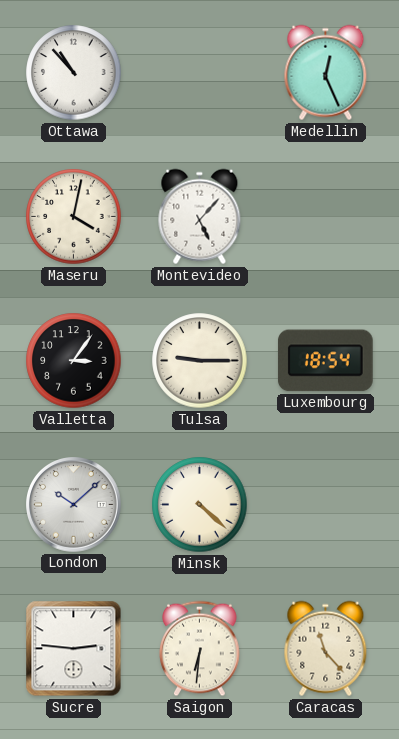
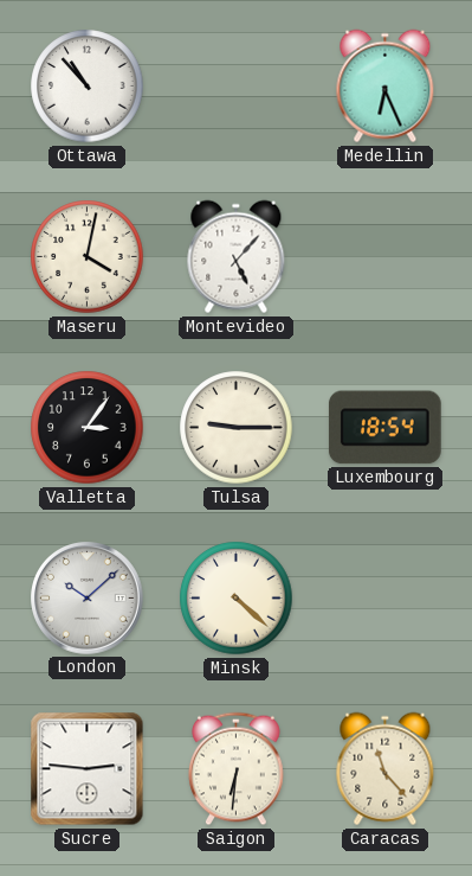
Medellin: 12:26 -> 6:26
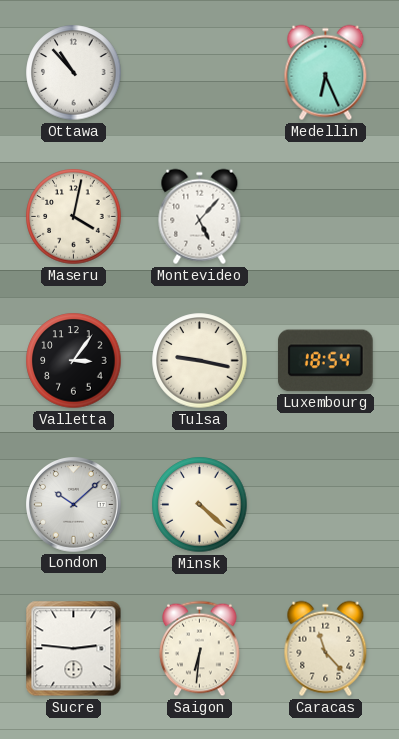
Tulsa: 9:15 -> 9:17
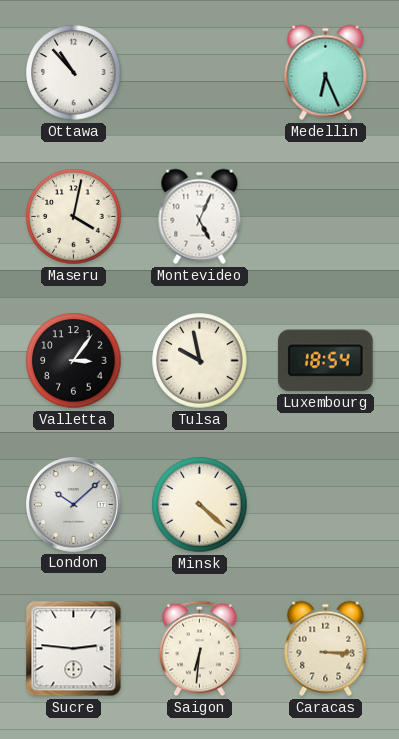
Montevideo: 5:07 -> 5:04
Tulsa: 9:17 -> 9:58
Caracas: 11:23 -> 3:15
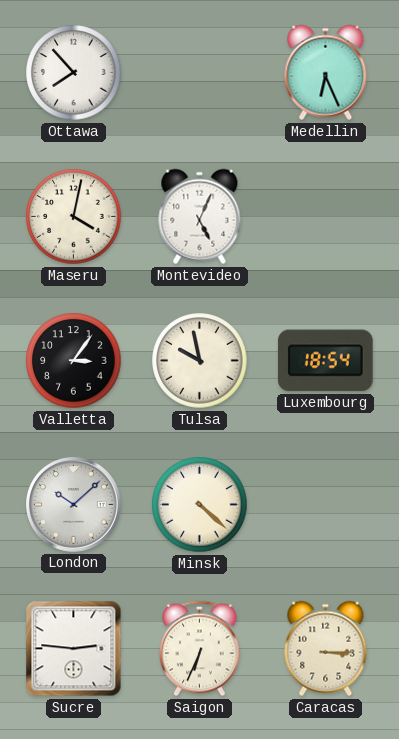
Ottawa: 10:53 -> 7:53
Saigon: 6:31 -> 6:34
